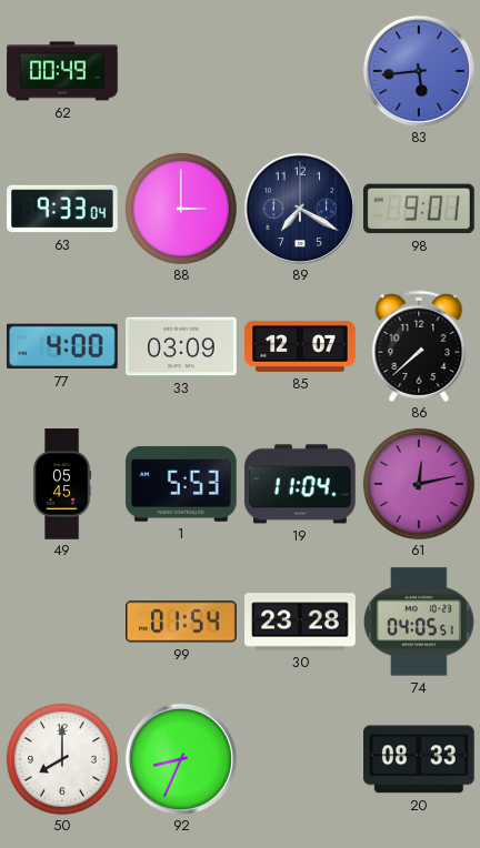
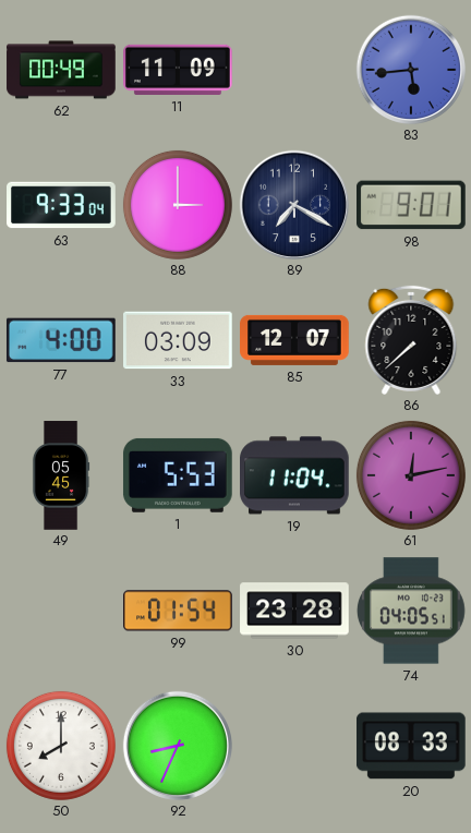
11: none -> 11:09
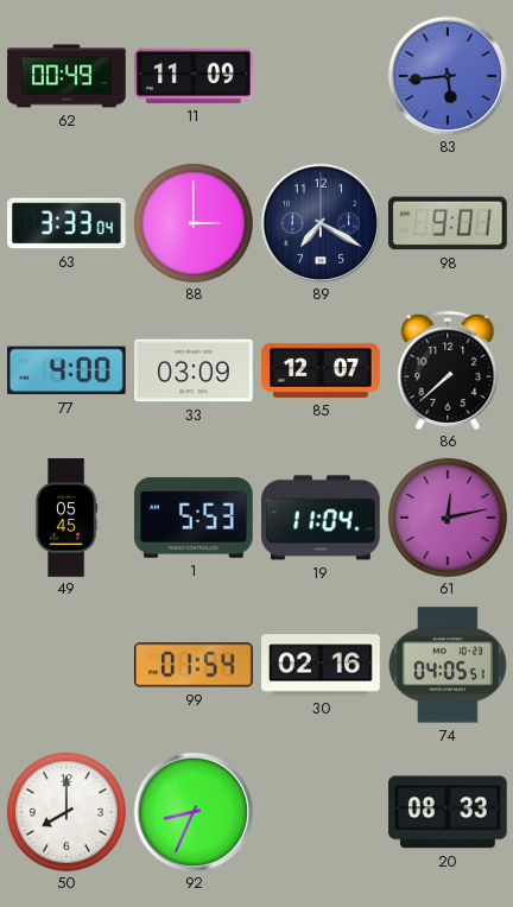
63: 9:33 -> 3:33
30: 23:28 -> 02:16
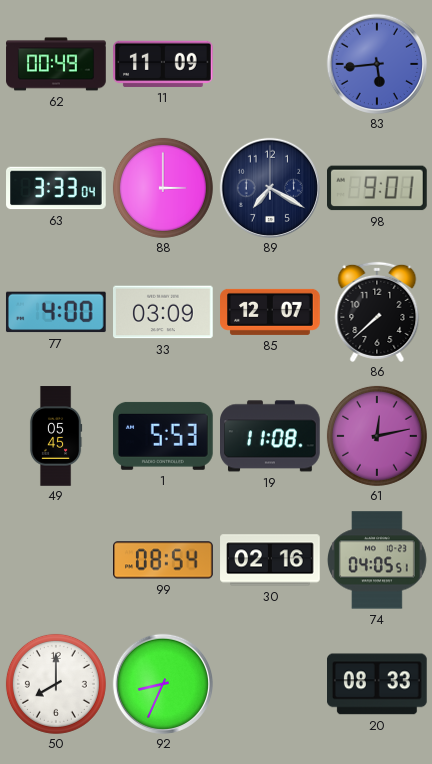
19: 11:04 -> 11:08
99: 01:54 -> 08:54
